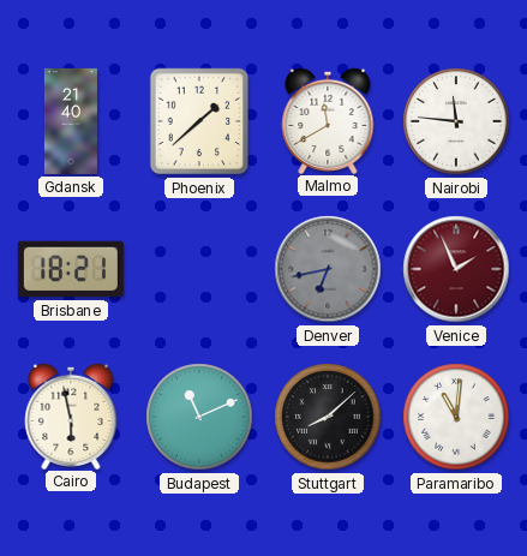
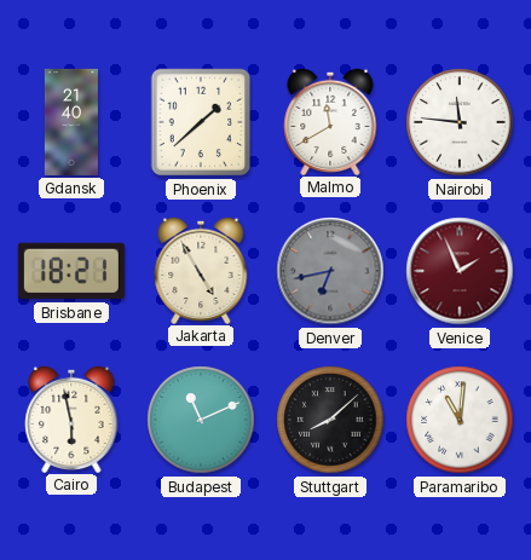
Jakarta: none -> 4:55
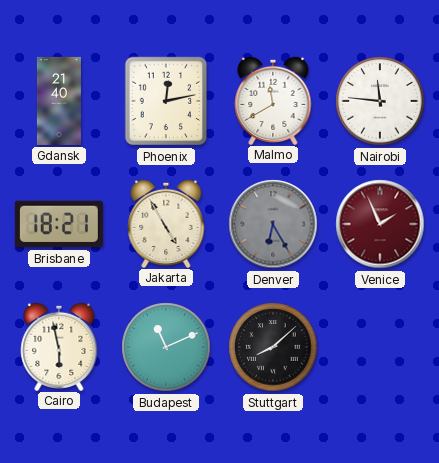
Phoenix: 1:38 -> 12:13
Denver: 6:43 -> 6:25
Paramaribo: 11:01 -> none
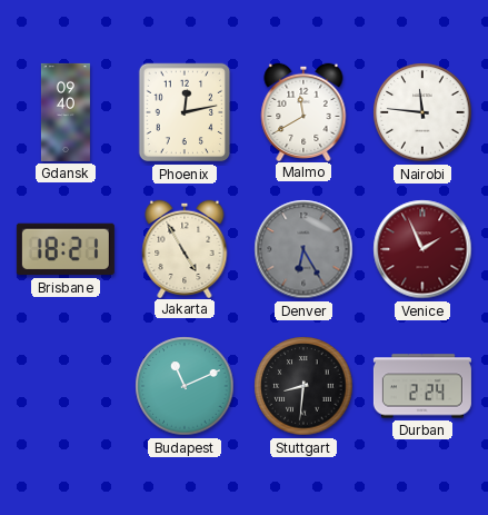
Gdansk: 21:40 -> 09:40
Cairo: 5:58 -> none
Stuttgart: 8:08 -> 8:31
Durban: none -> 2:24
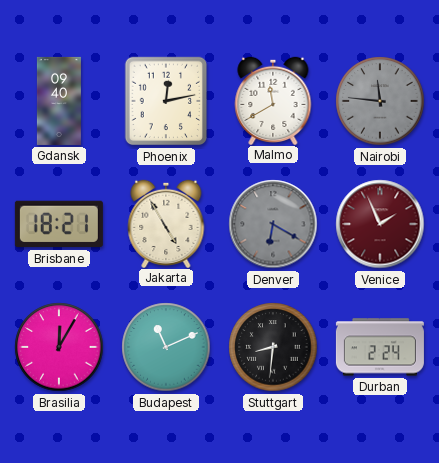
Nairobi dial: white -> grey
Denver: 6:25 -> 6:20
Brasilia: none -> 12:05
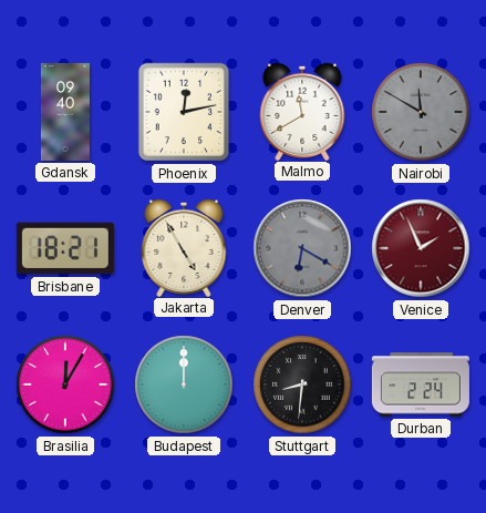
Nairobi: 11:46 -> 11:50
Budapest: 11:11 -> 12:00
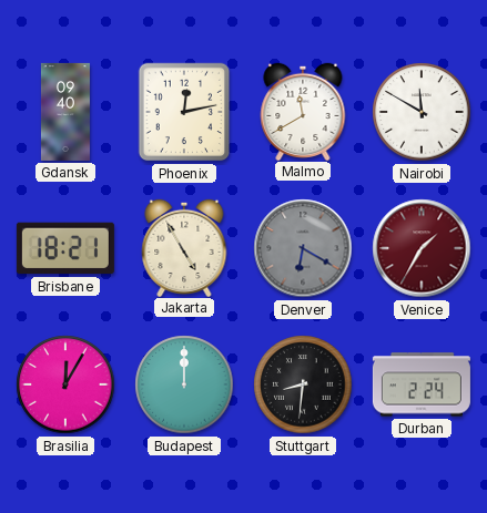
Nairobi dial: grey -> white
Venice: 1:56 -> 1:35
